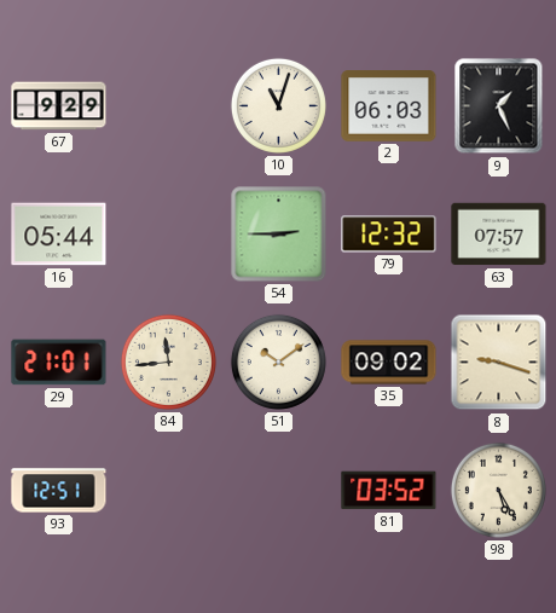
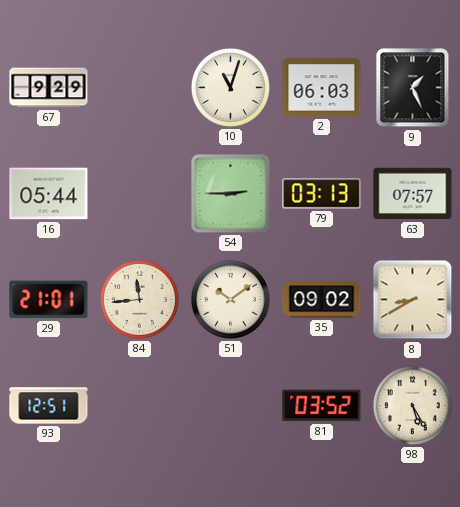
79: 12:32 -> 03:13
8: 9:18 -> 8:40
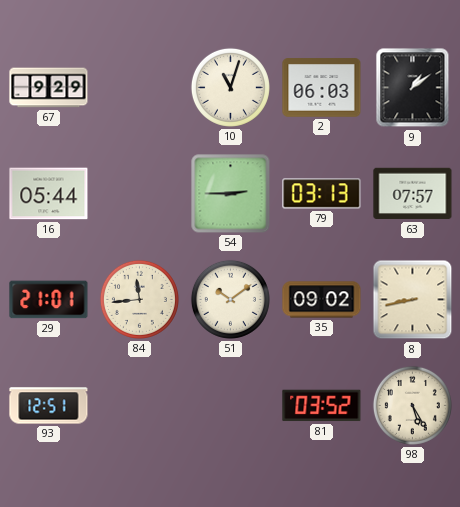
9: 1:26 -> 1:09
8: 8:40 -> 8:43
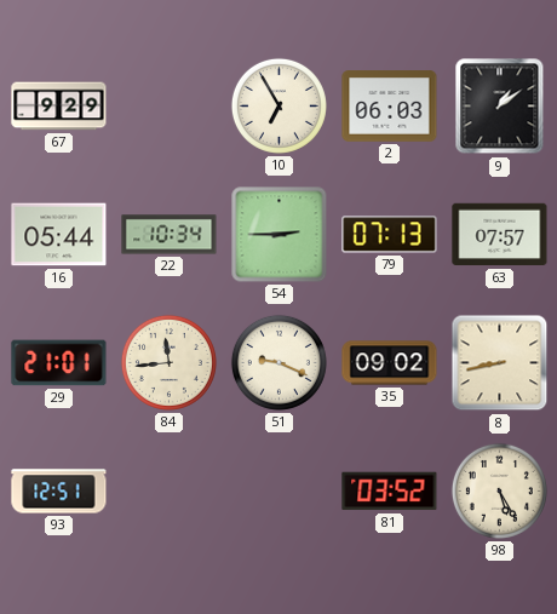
10: 11:03 -> 6:55
22: none -> 10:34
79: 03:13 -> 07:13
51: 10:09 -> 9:19
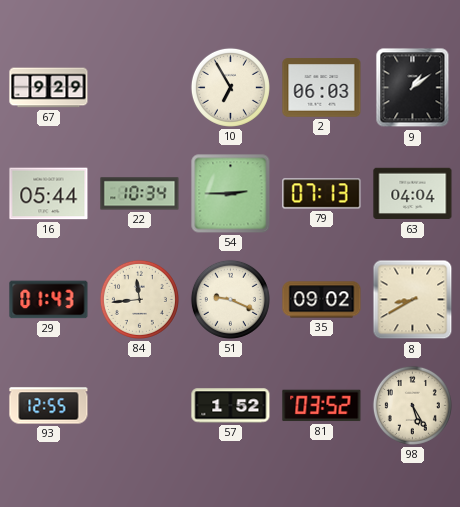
63: 07:57 -> 04:04
29: 21:01 -> 01:43
8: 8:43 -> 8:40
93: 12:51 -> 12:55
57: none -> 1:52
